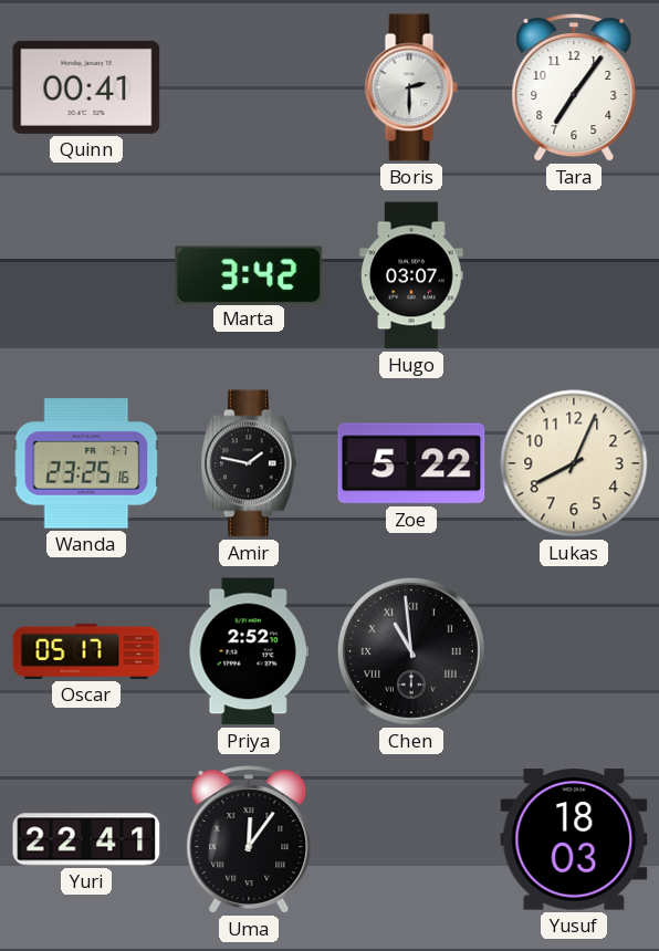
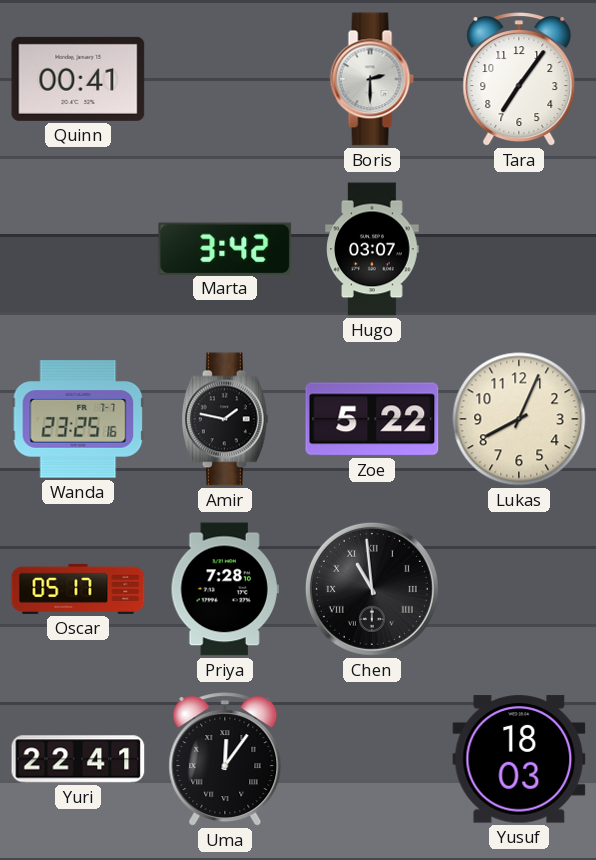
Priya: 2:52 -> 7:28
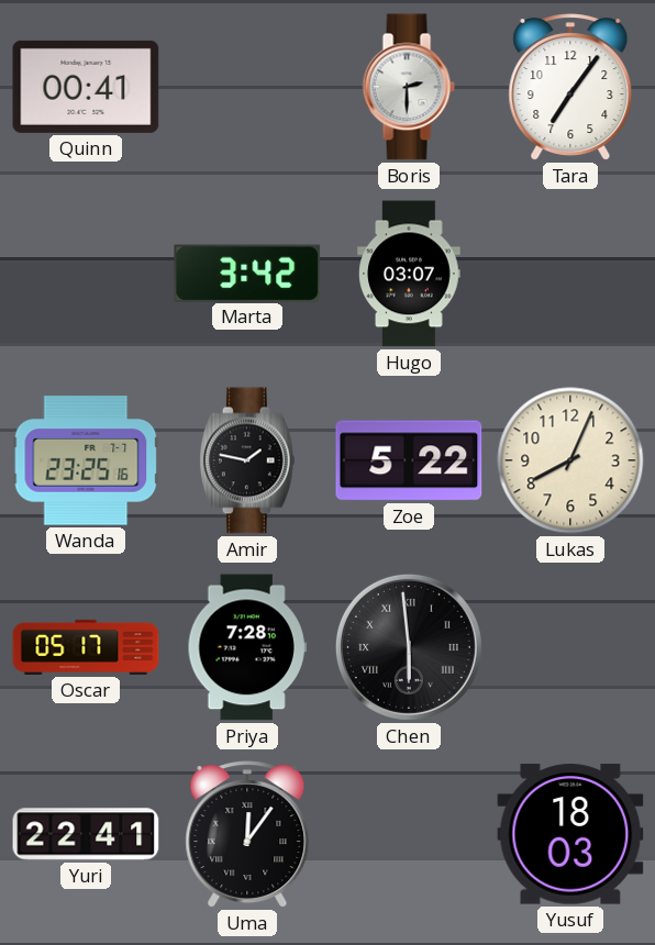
Chen: 10:59 -> 5:59
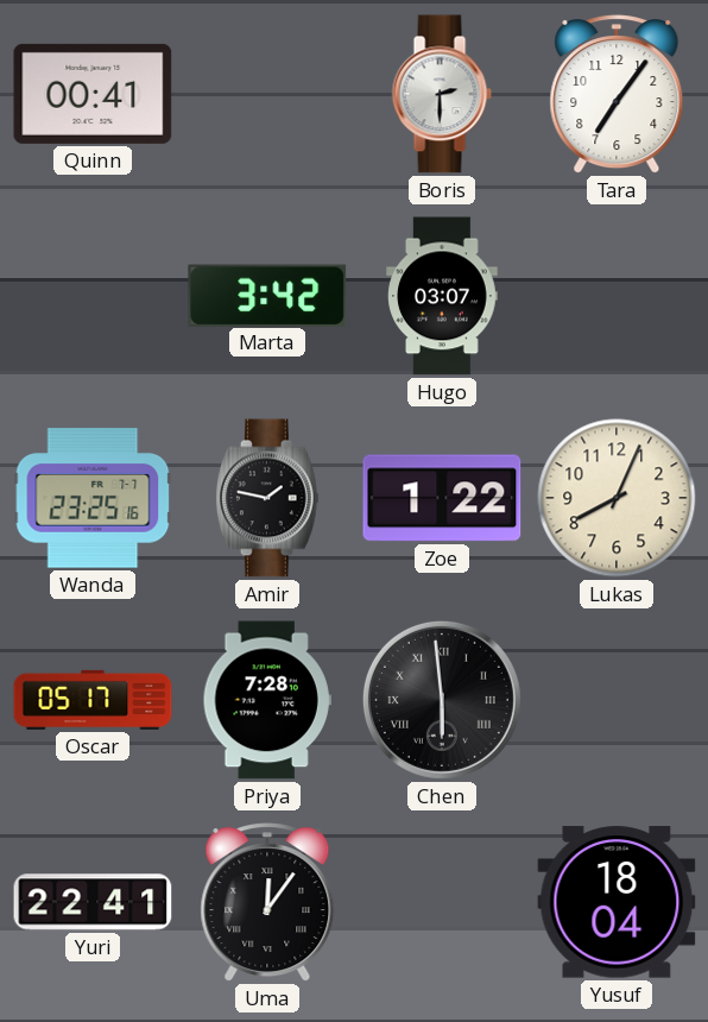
Zoe: 5:22 -> 1:22
Yusuf: 18:03 -> 18:04
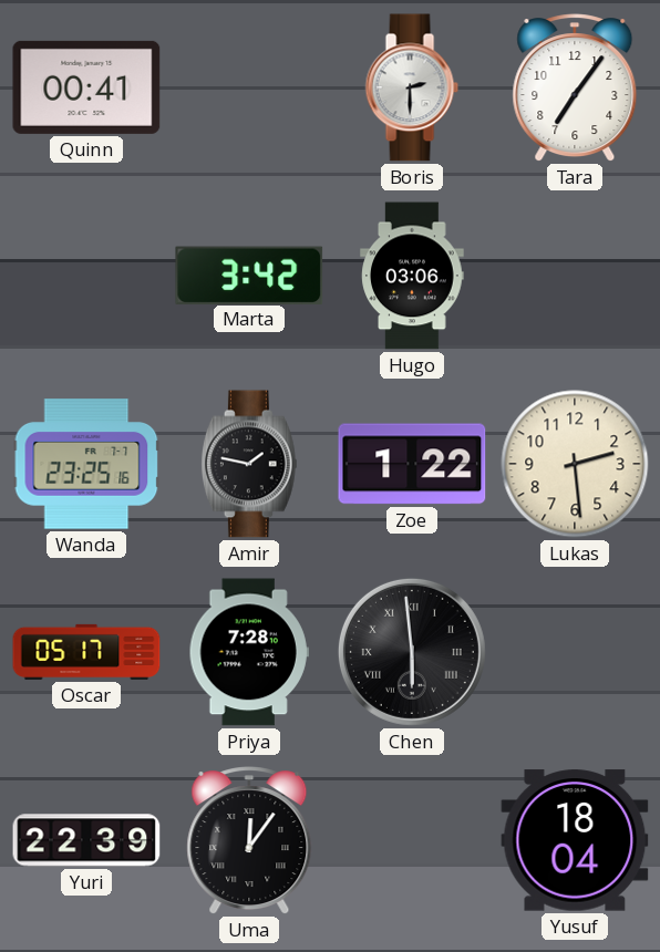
Hugo: 03:07 -> 03:06
Lukas: 8:04 -> 2:29
Yuri: 22:41 -> 22:39
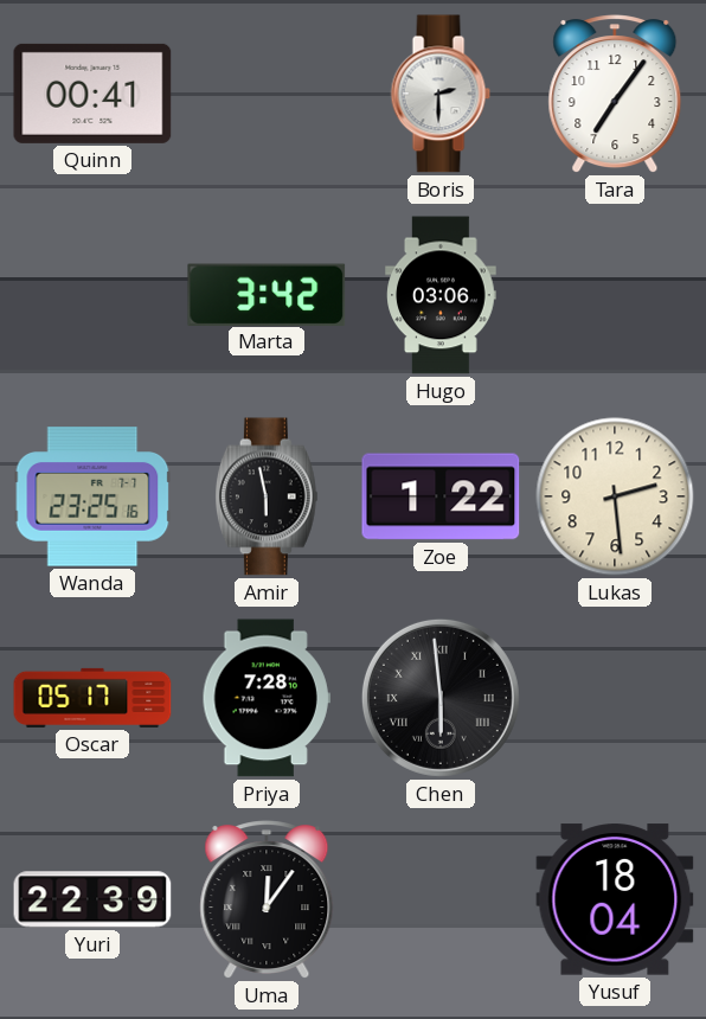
Amir: 1:47 -> 5:58
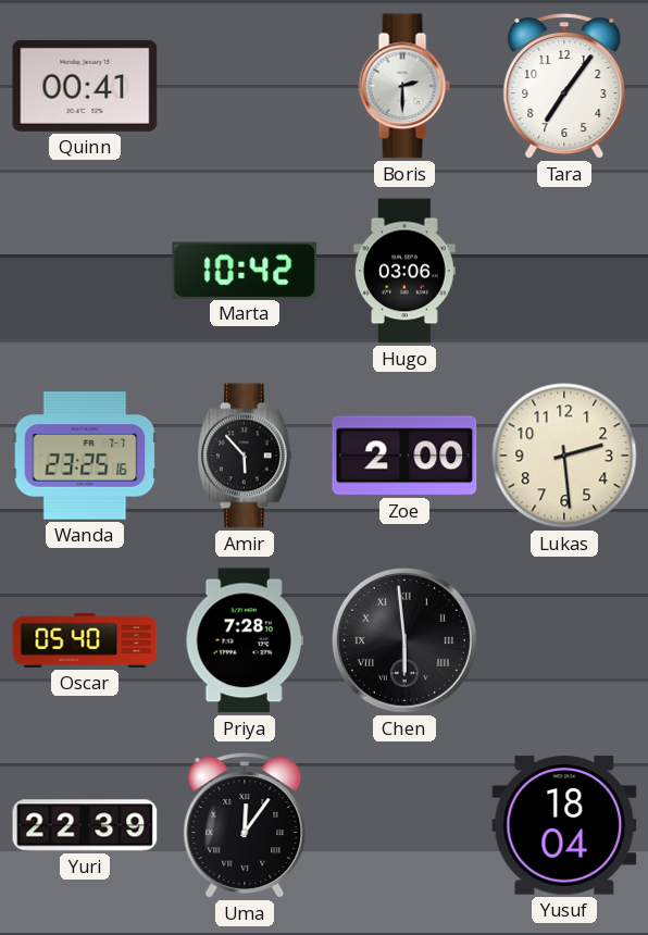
Marta: 3:42 -> 10:42
Amir: 5:58 -> 5:53
Zoe: 1:22 -> 2:00
Oscar: 05:17 -> 05:40
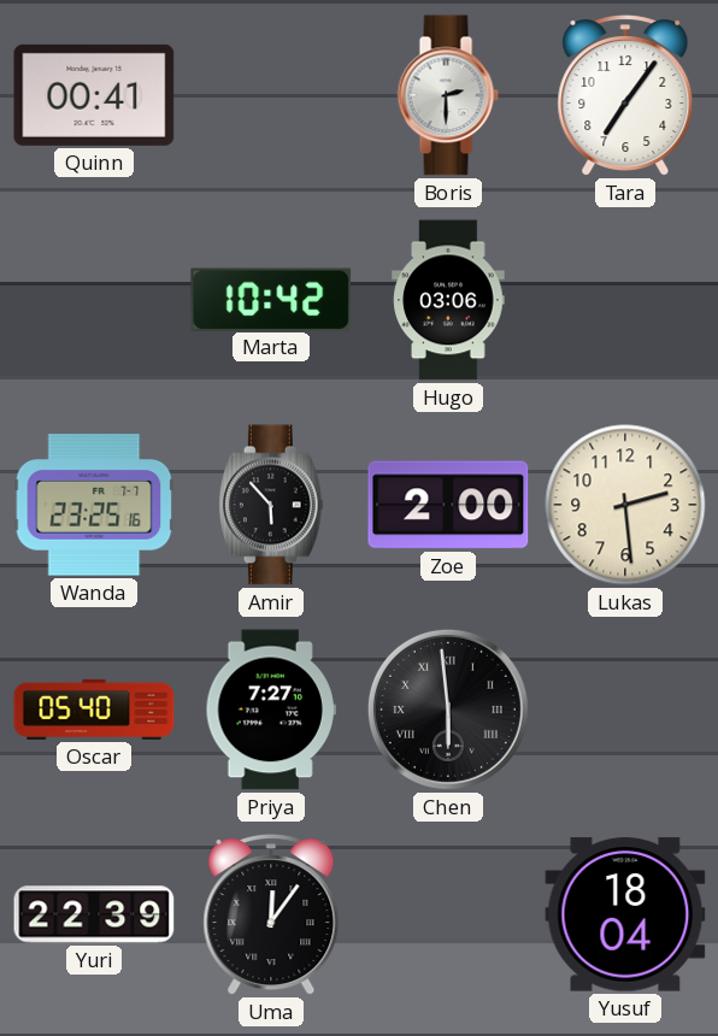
Priya: 7:28 -> 7:27
